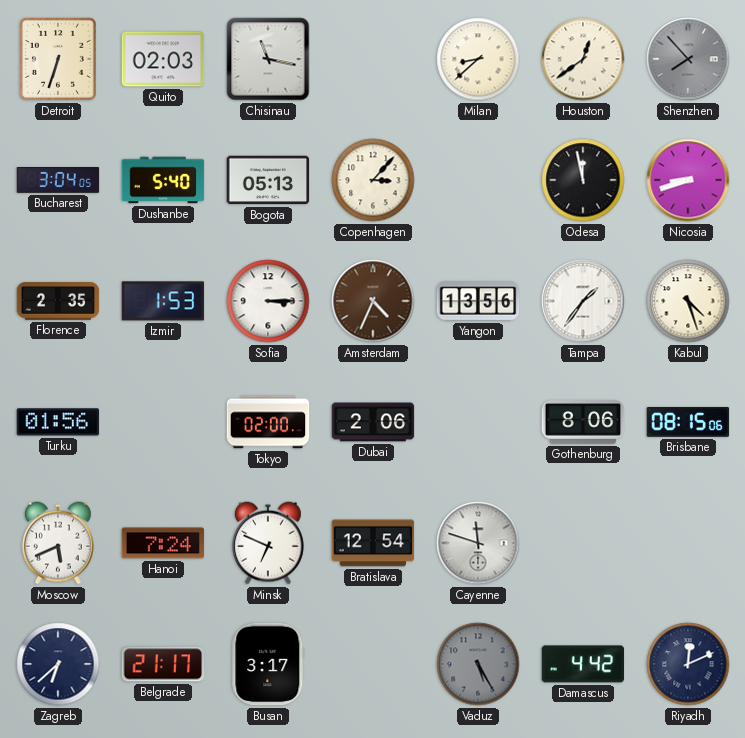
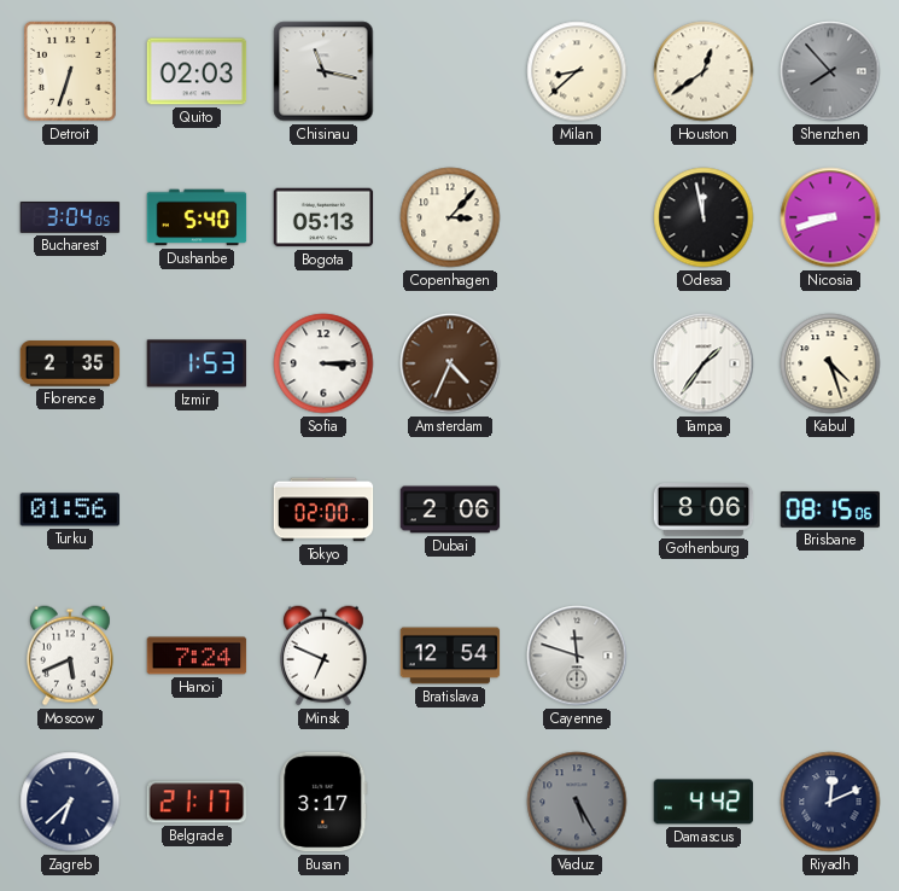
Yangon: 13:56 -> none
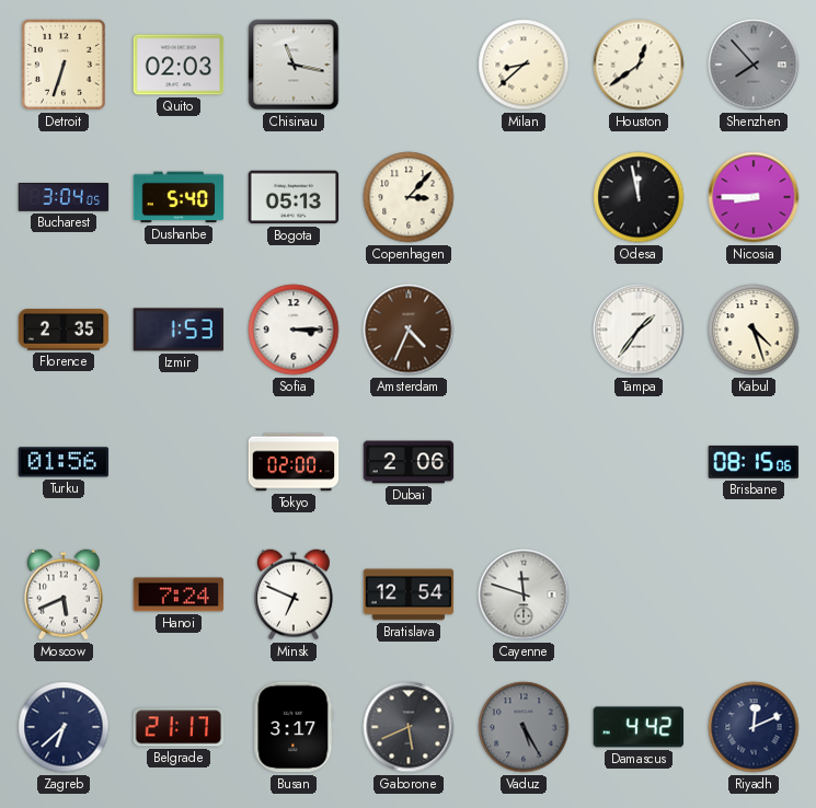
Nicosia: 8:42 -> 8:45
Gothenburg: 8:06 -> none
Gaborone: none -> 5:41
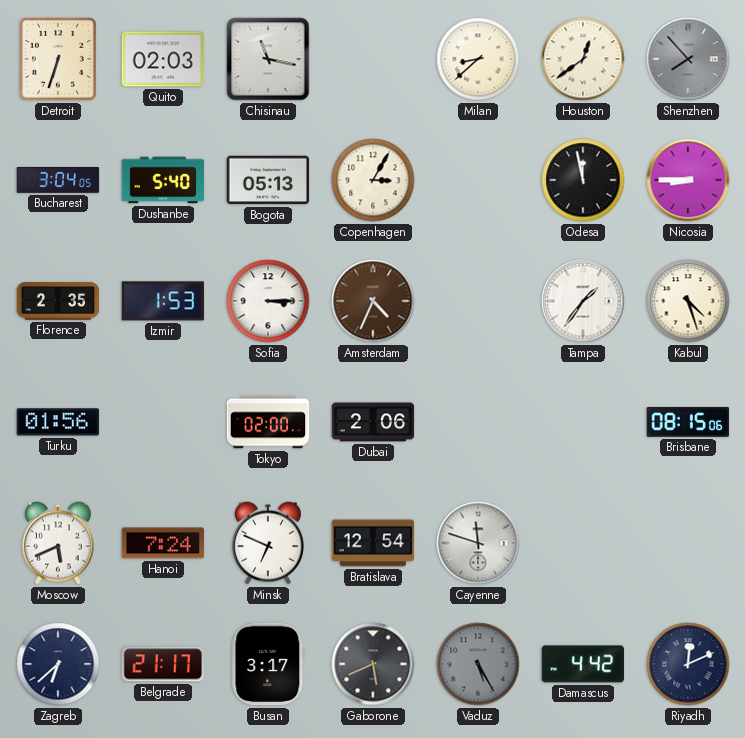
Copenhagen: 3:07 -> 3:05
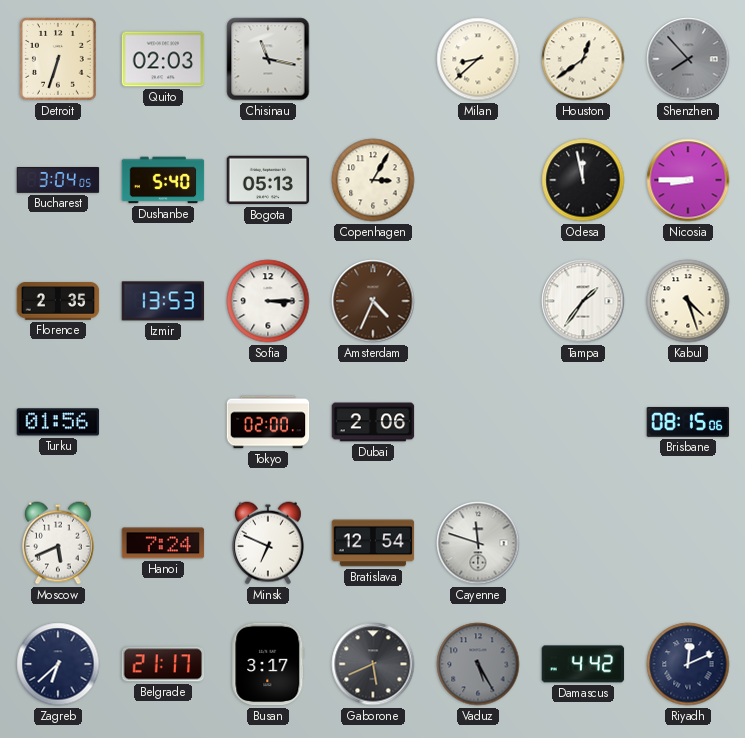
Izmir: 1:53 -> 13:53
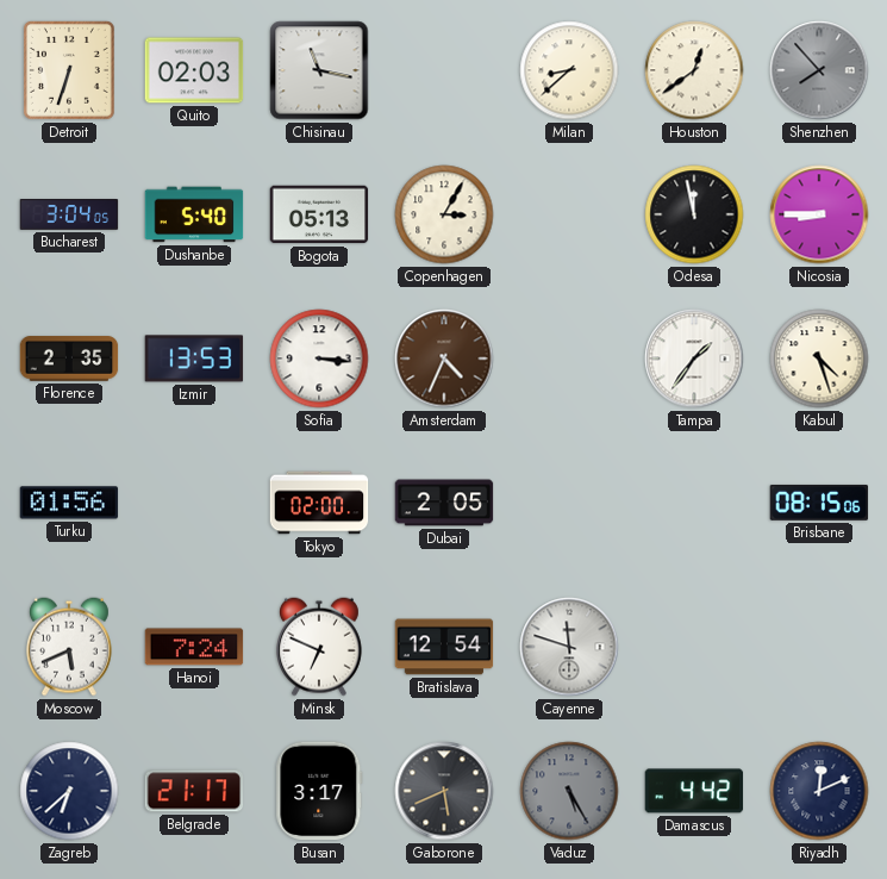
Sofia: 3:15 -> 3:16
Dubai: 2:06 -> 2:05
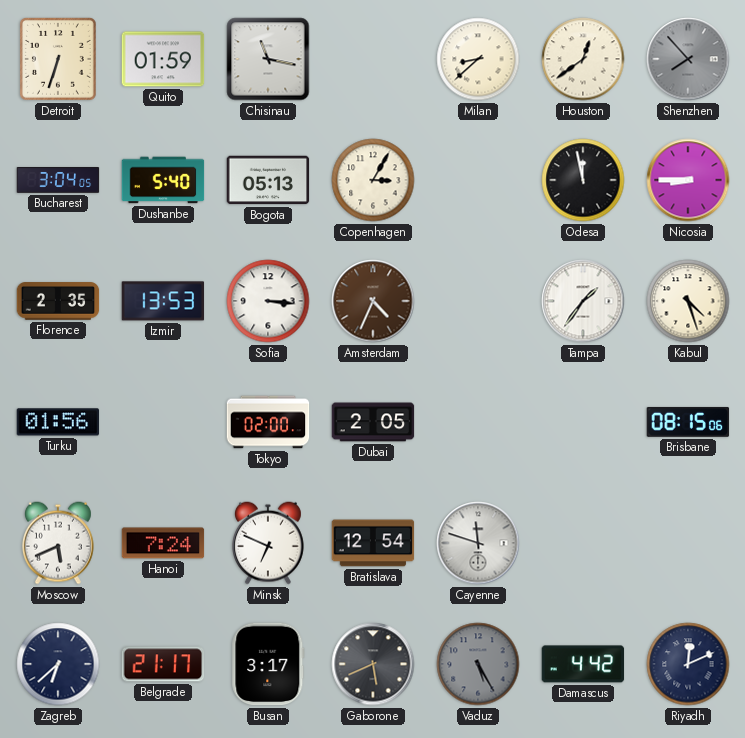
Quito: 02:03 -> 01:59
